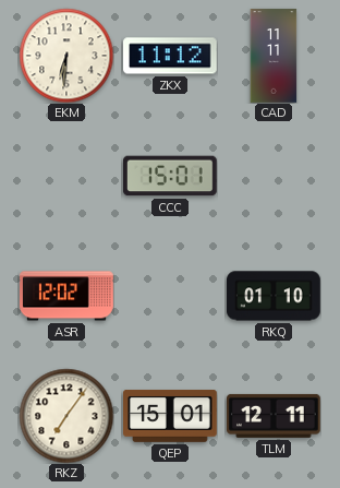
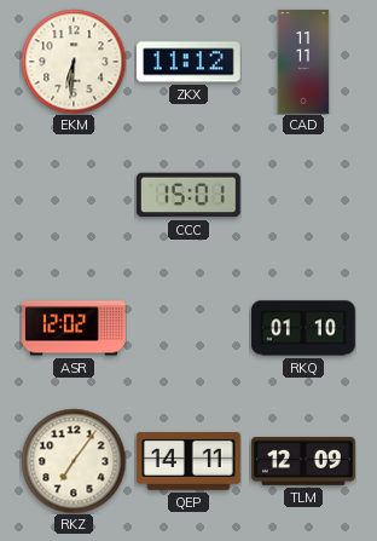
QEP: 15:01 -> 14:11
TLM: 12:11 -> 12:09
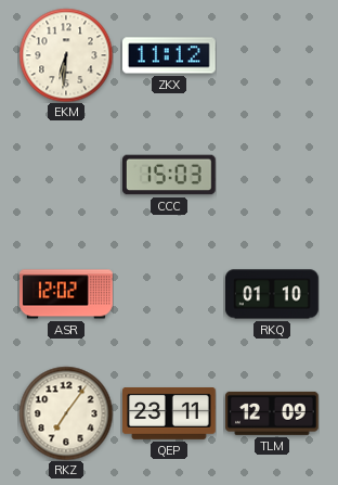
CAD: 11:11 -> none
CCC: 15:01 -> 15:03
QEP: 14:11 -> 23:11
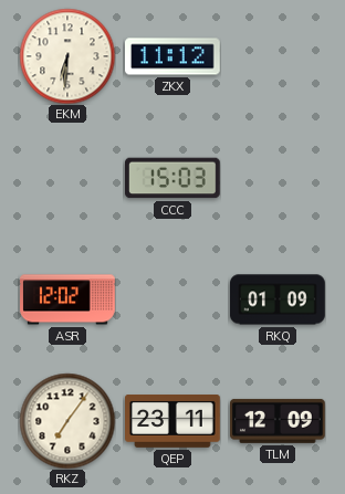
RKQ: 01:10 -> 01:09
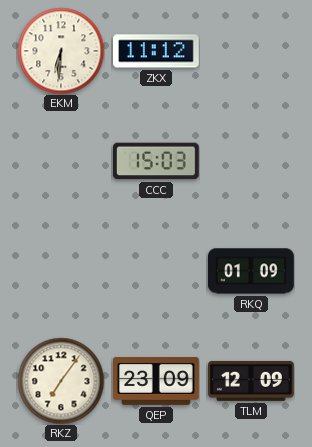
ASR: 12:02 -> none
QEP: 23:11 -> 23:09
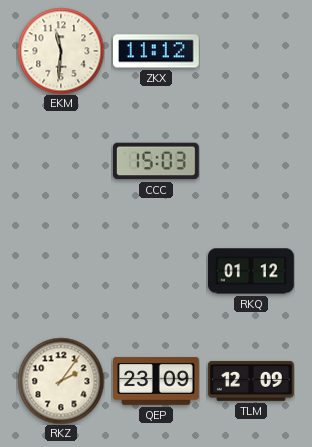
EKM: 6:31 -> 11:31
RKQ: 01:09 -> 01:12
RKZ: 7:06 -> 2:06
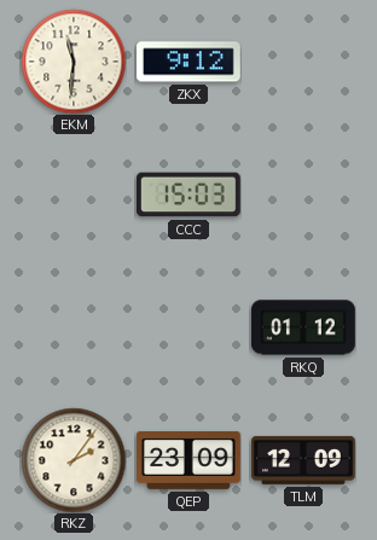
ZKX: 11:12 -> 9:12
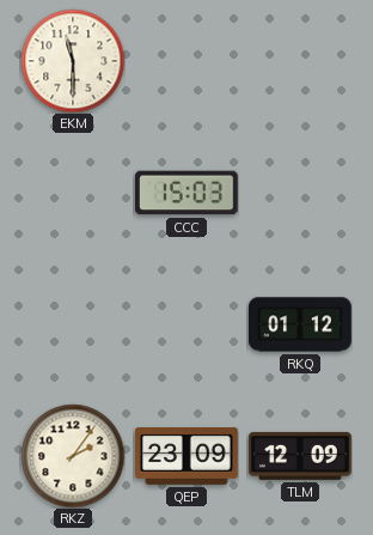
EKM: 11:31 -> 11:30
ZKX: 9:12 -> none
